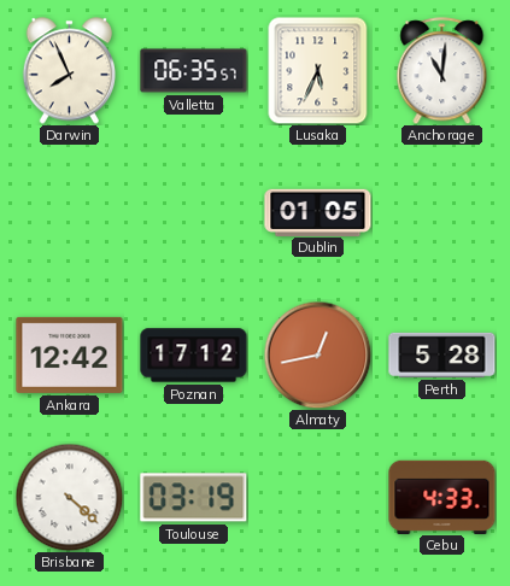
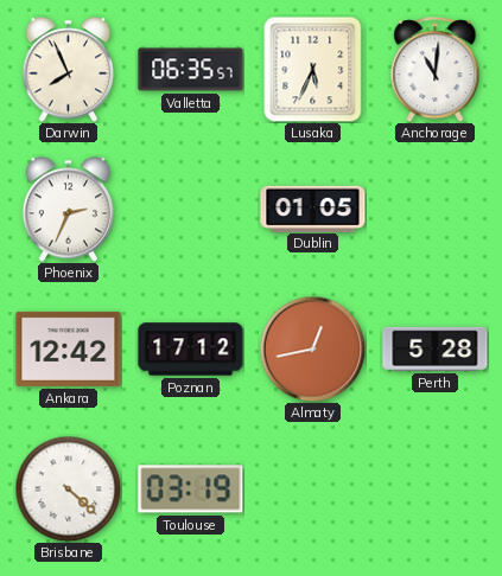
Phoenix: none -> 2:34
Cebu: 4:33 -> none
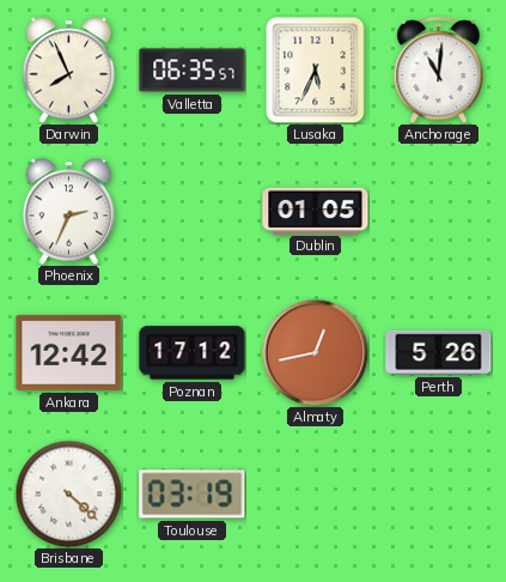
Perth: 5:28 -> 5:26
